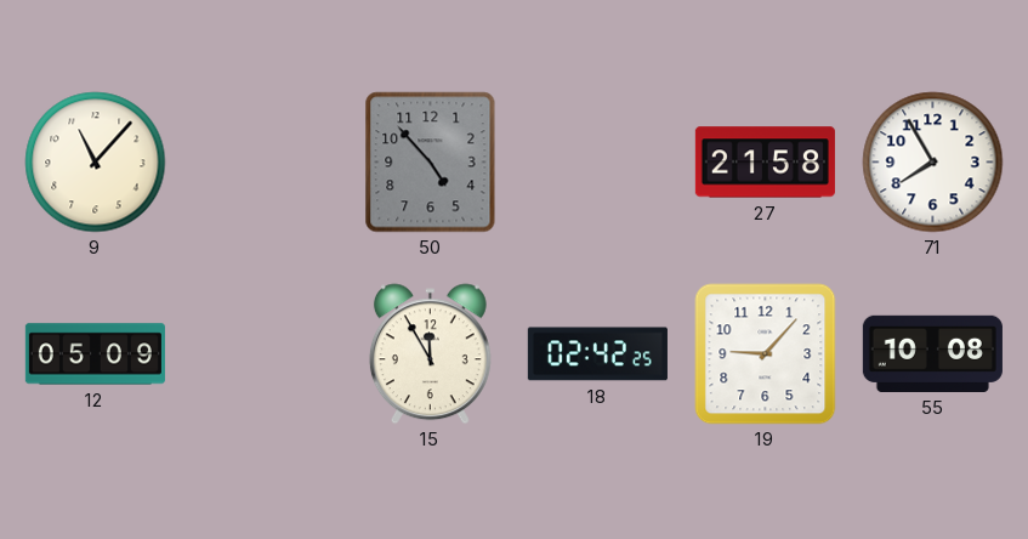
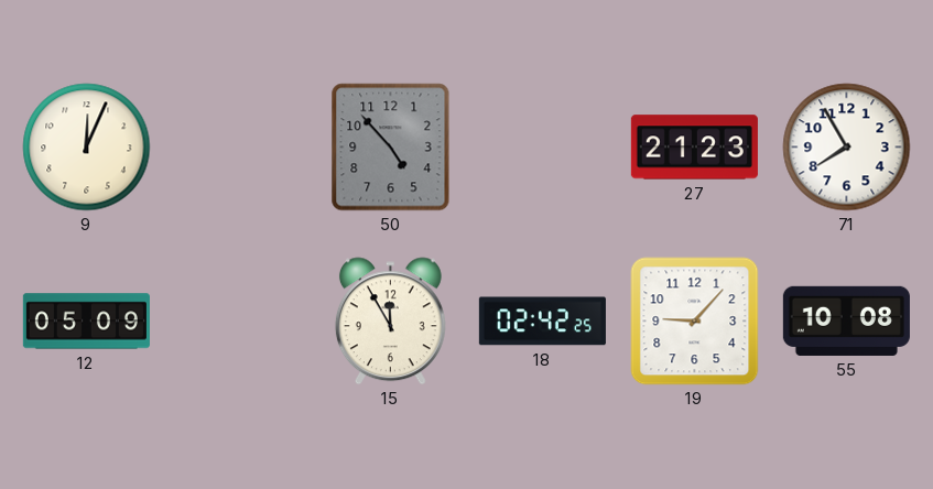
9: 11:07 -> 12:04
27: 21:58 -> 21:23
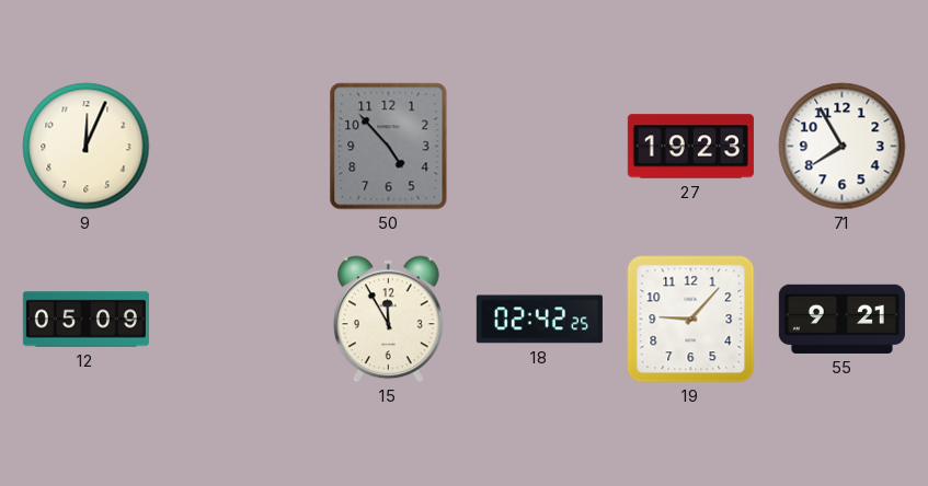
27: 21:23 -> 19:23
55: 10:08 -> 9:21
